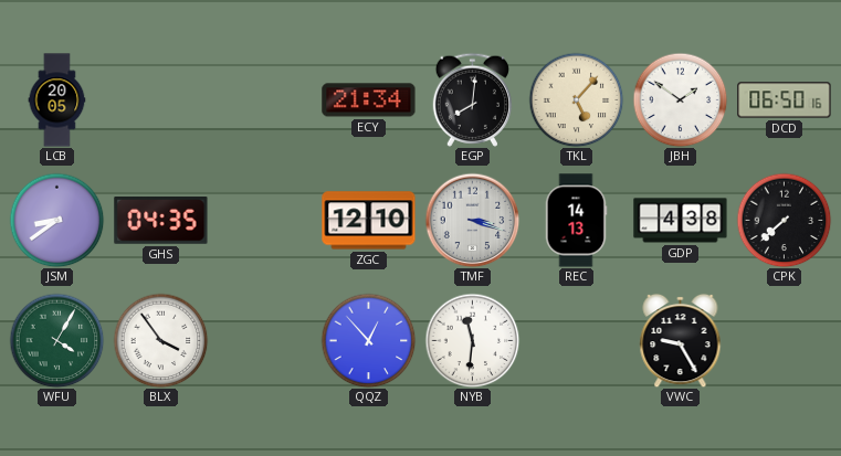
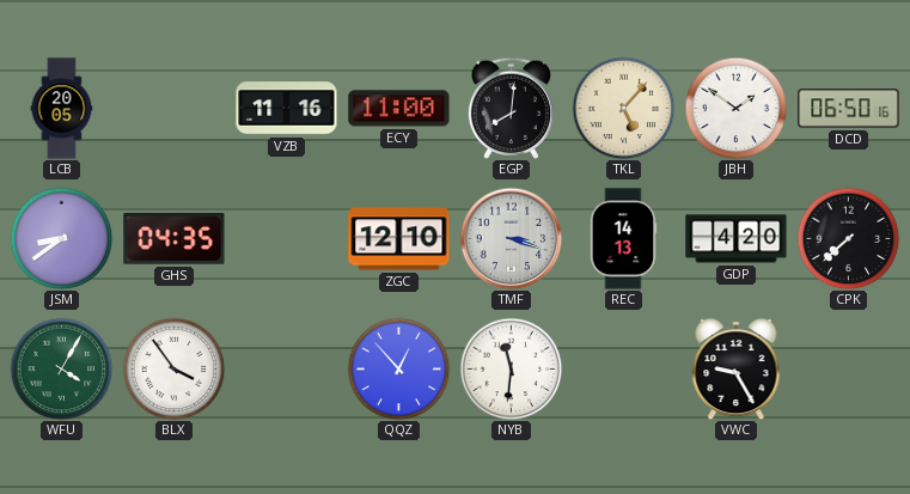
VZB: none -> 11:16
ECY: 21:34 -> 11:00
GDP: 4:38 -> 4:20
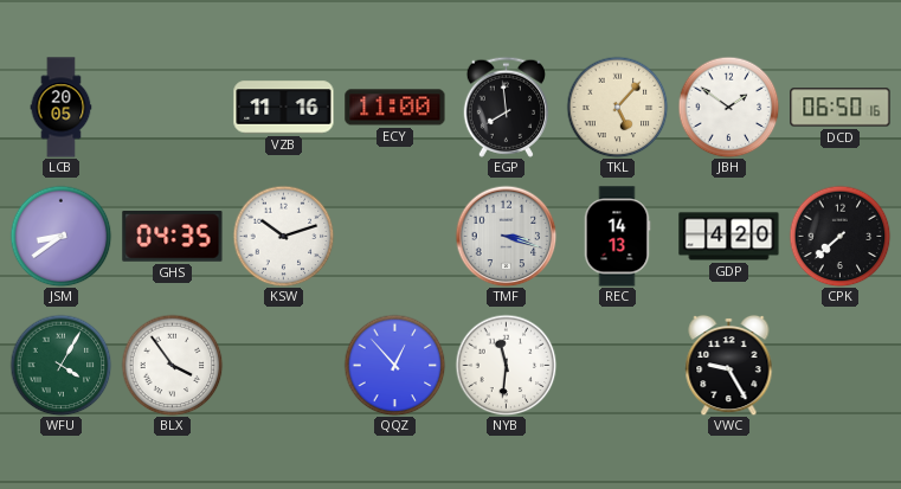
EGP: 8:01 -> 7:59
KSW: none -> 10:12
ZGC: 12:10 -> none
